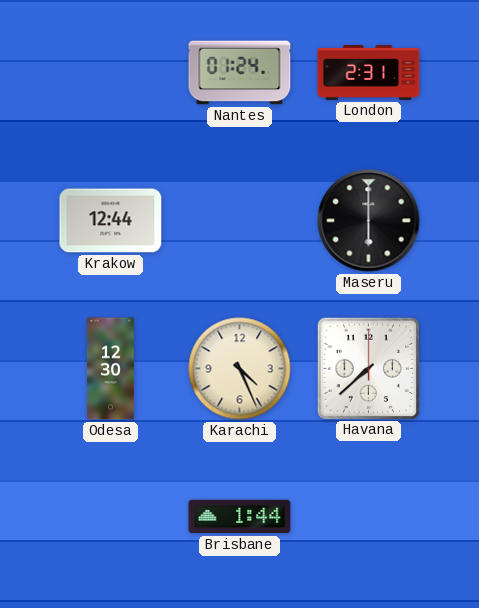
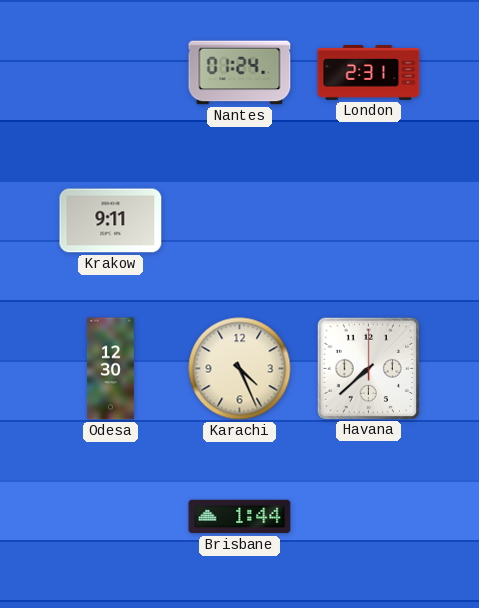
Krakow: 12:44 -> 9:11
Maseru: 6:00 -> none
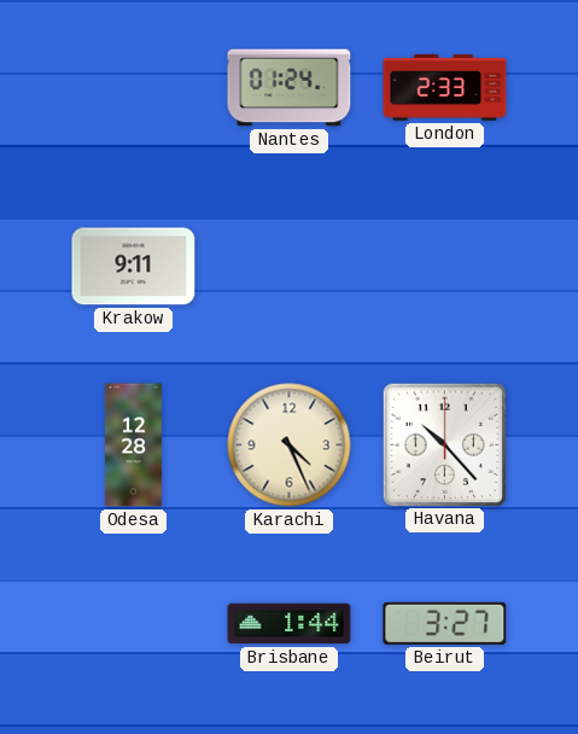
London: 2:31 -> 2:33
Odesa: 12:30 -> 12:28
Havana: 7:38 -> 10:23
Beirut: none -> 3:27
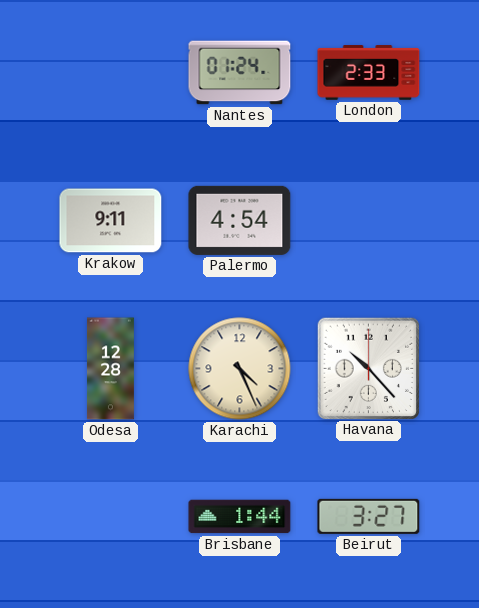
Palermo: none -> 4:54
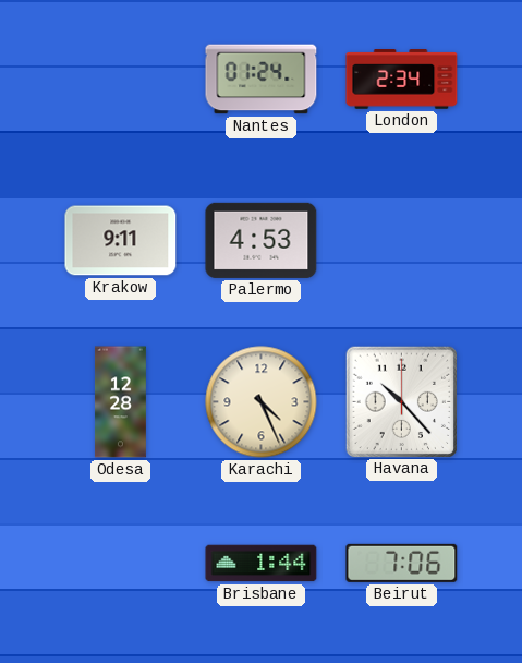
London: 2:33 -> 2:34
Palermo: 4:54 -> 4:53
Beirut: 3:27 -> 7:06
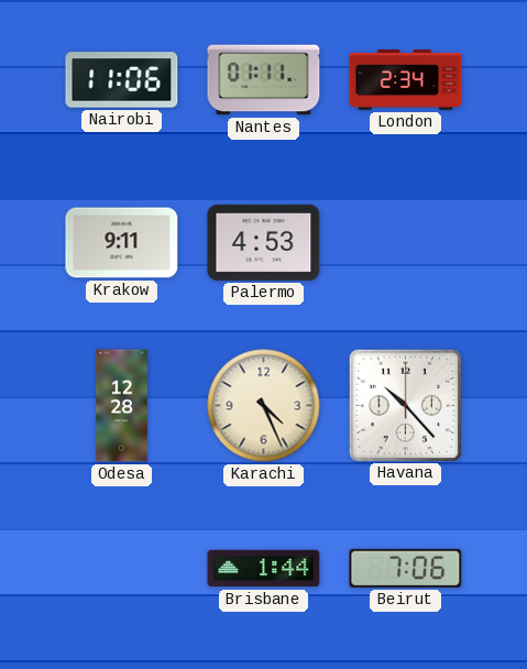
Nairobi: none -> 11:06
Nantes: 01:24 -> 01:11
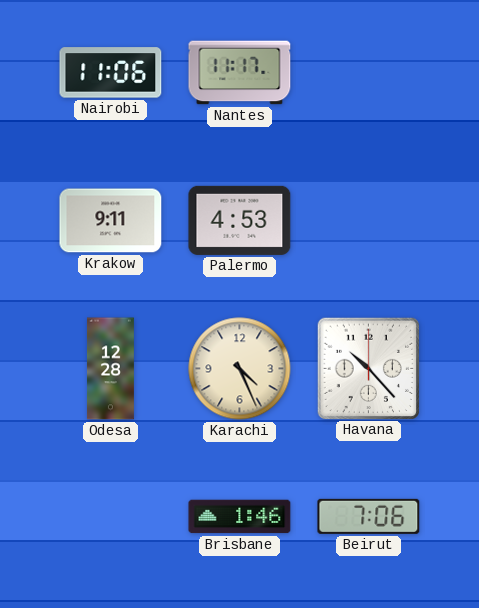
Nantes: 01:11 -> 11:17
London: 2:34 -> none
Brisbane: 1:44 -> 1:46
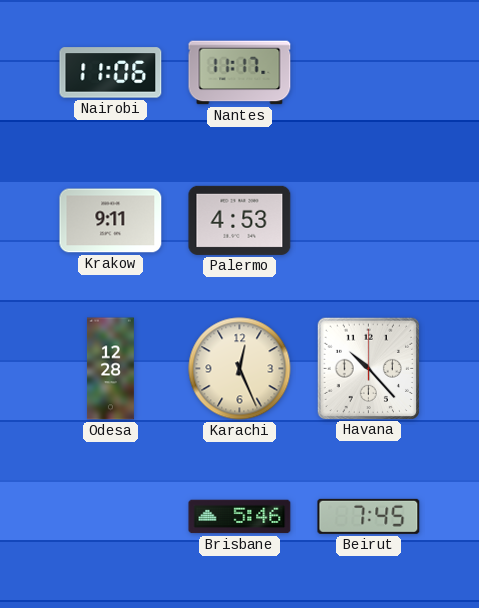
Karachi: 4:26 -> 12:26
Brisbane: 1:46 -> 5:46
Beirut: 7:06 -> 7:45
